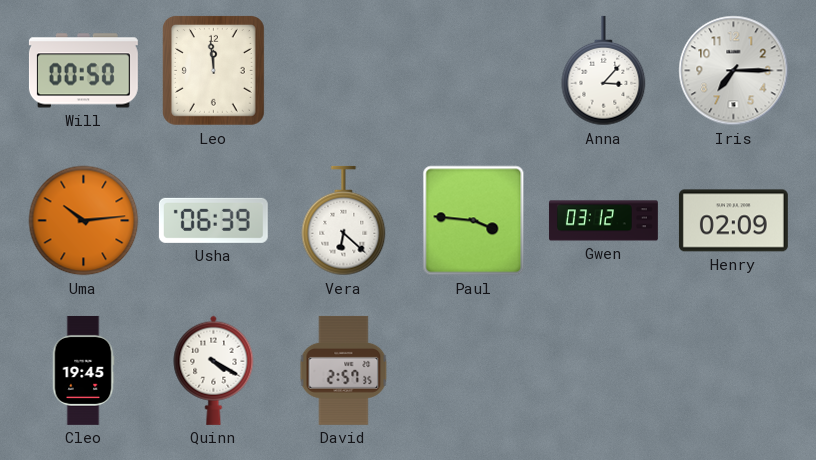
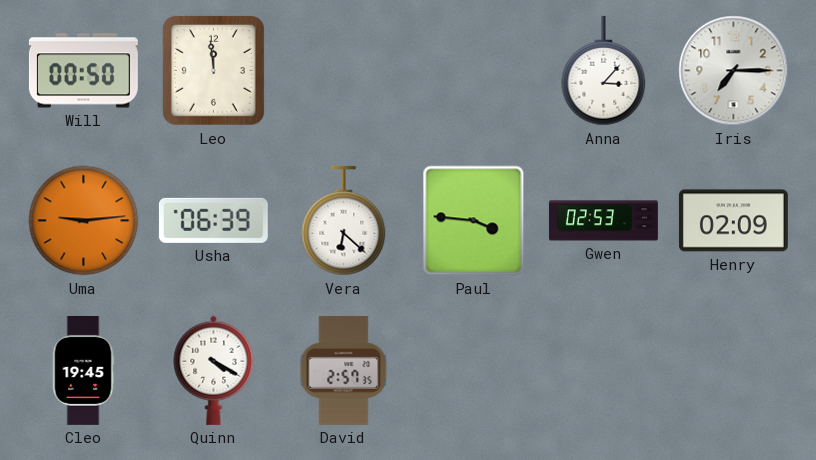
Uma: 10:14 -> 9:14
Gwen: 03:12 -> 02:53
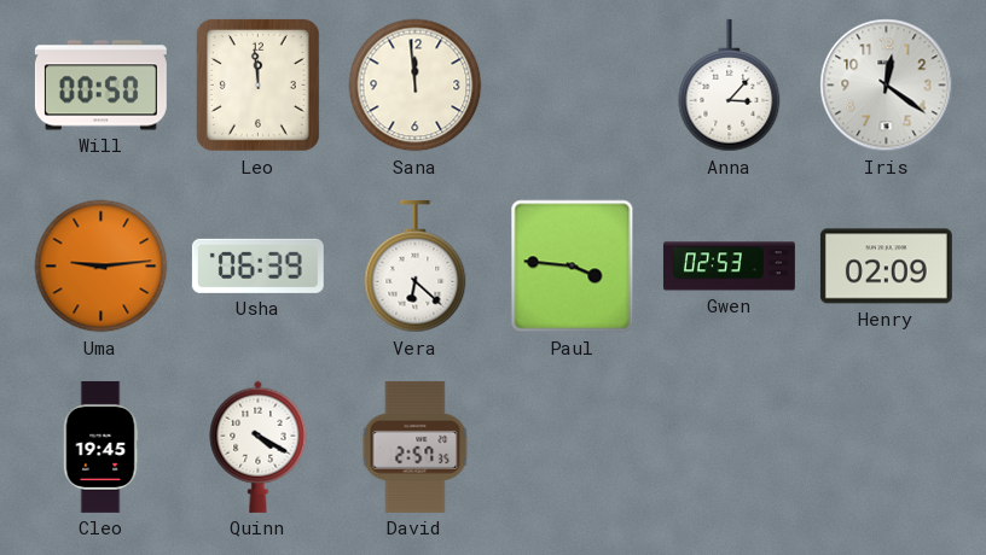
Sana: none -> 11:59
Iris: 7:15 -> 12:21
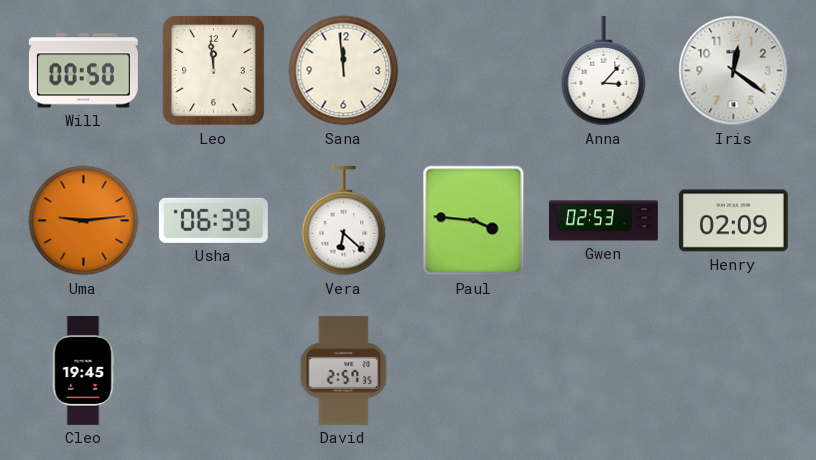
Quinn: 4:20 -> none
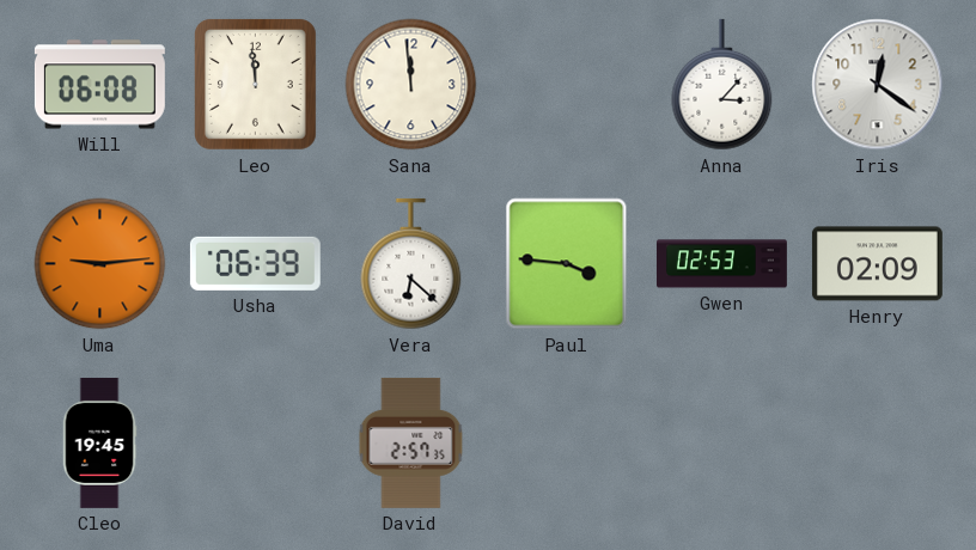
Will: 00:50 -> 06:08
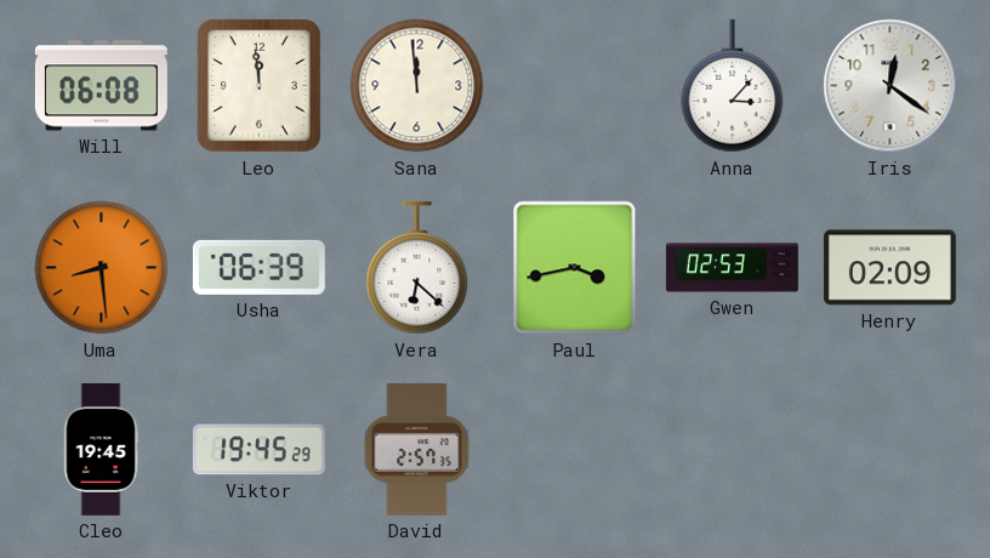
Uma: 9:14 -> 8:29
Paul: 3:46 -> 3:43
Viktor: none -> 19:45
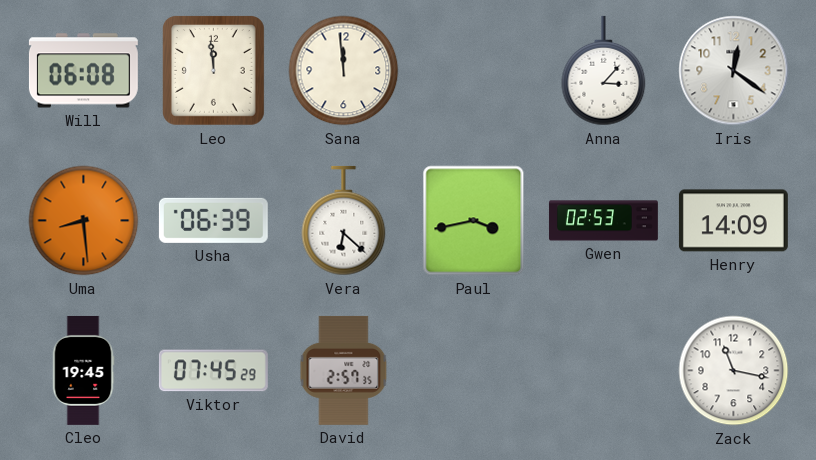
Henry: 02:09 -> 14:09
Viktor: 19:45 -> 07:45
Zack: none -> 11:17
